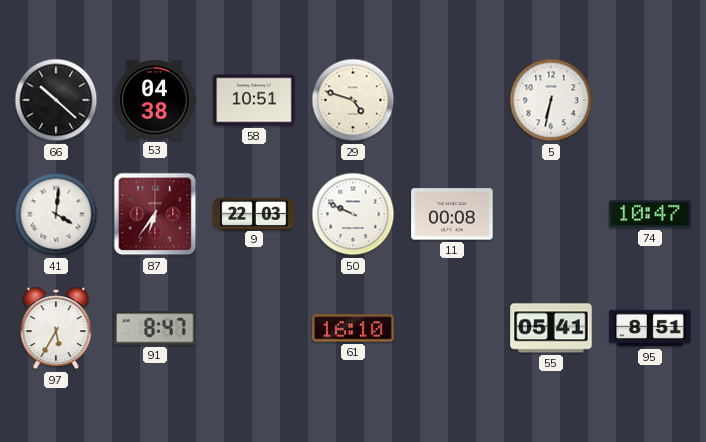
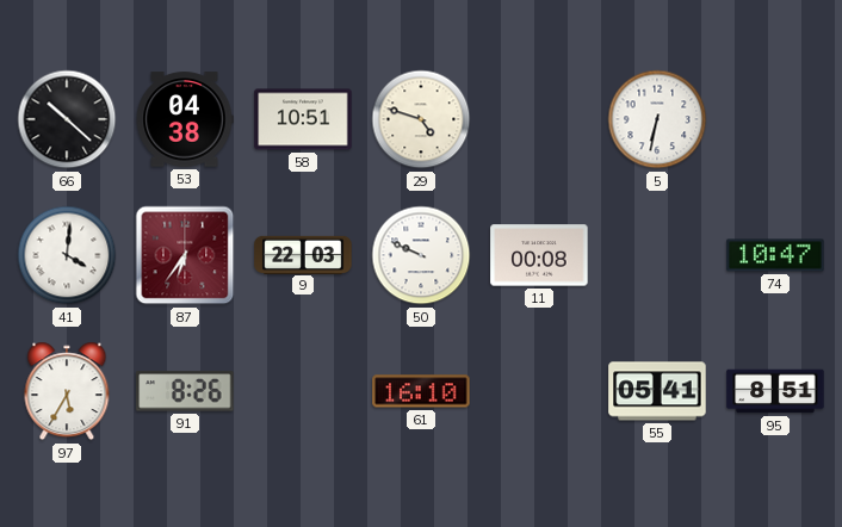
91: 8:47 -> 8:26
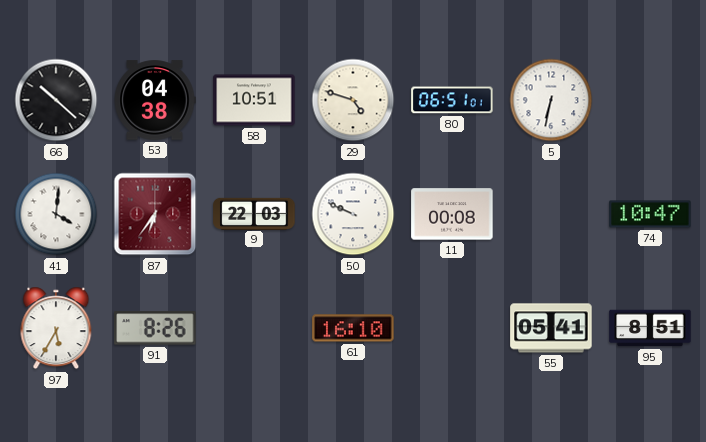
80: none -> 06:51
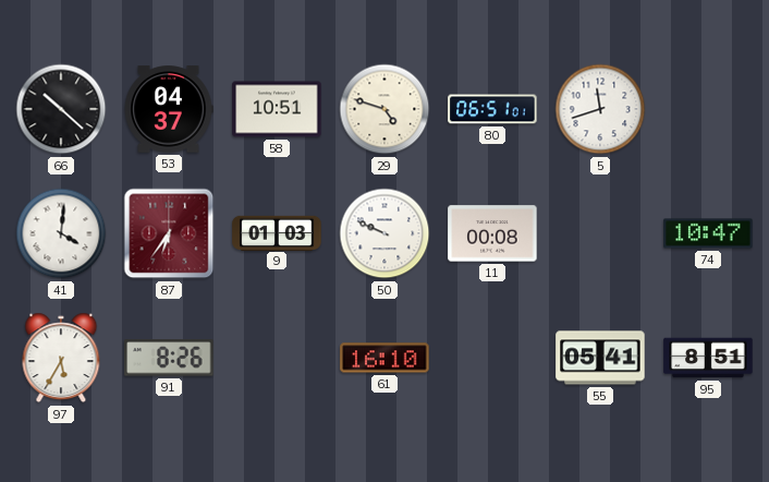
53: 04:38 -> 04:37
5: 6:32 -> 11:42
9: 22:03 -> 01:03
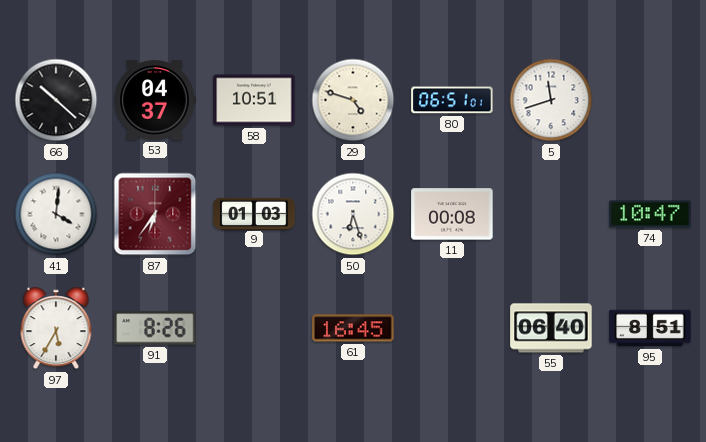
50: 9:49 -> 6:27
61: 16:10 -> 16:45
55: 05:41 -> 06:40
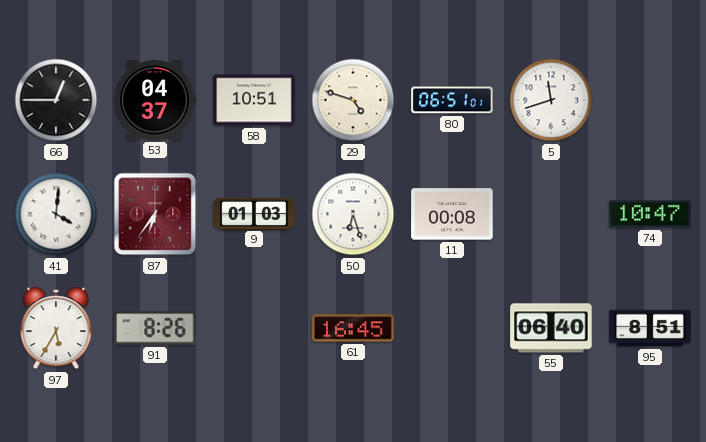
66: 10:22 -> 12:45
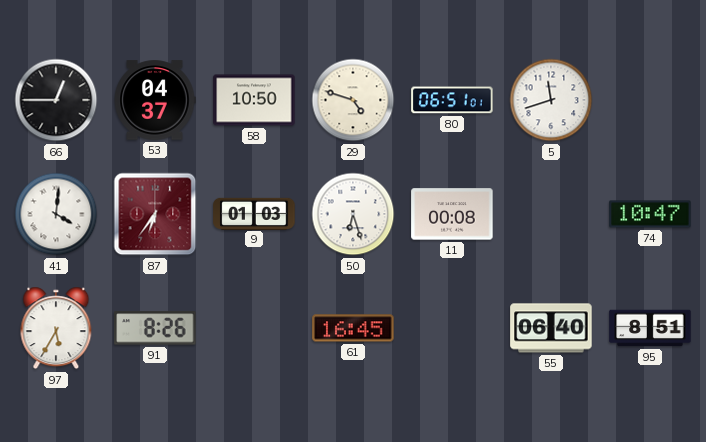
58: 10:51 -> 10:50
